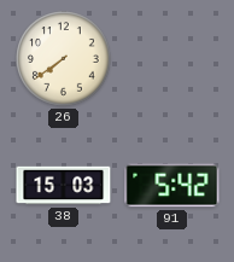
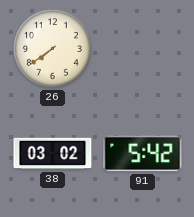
38: 15:03 -> 03:02
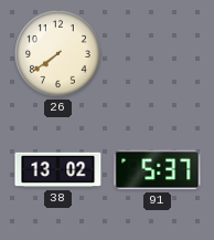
38: 03:02 -> 13:02
91: 5:42 -> 5:37
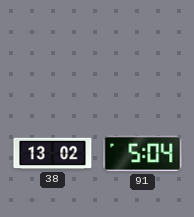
26: 7:39 -> none
91: 5:37 -> 5:04
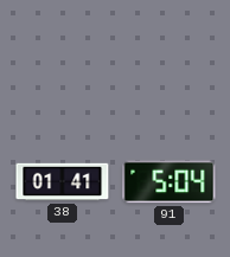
38: 13:02 -> 01:41
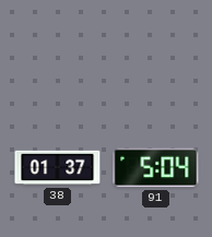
38: 01:41 -> 01:37
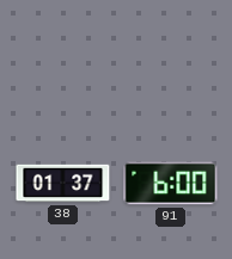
91: 5:04 -> 6:00
